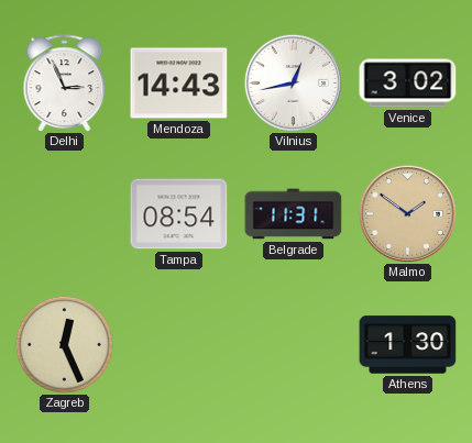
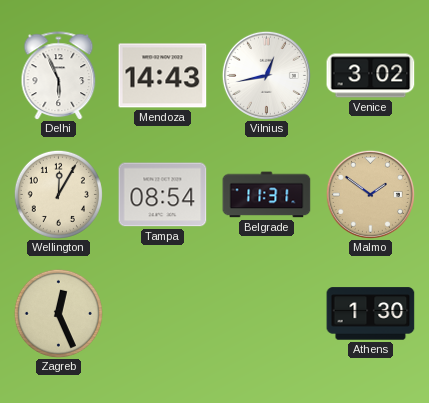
Delhi: 2:56 -> 5:56
Wellington: none -> 12:05
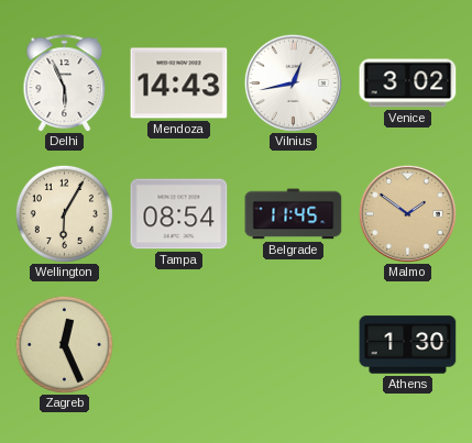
Wellington: 12:05 -> 6:05
Belgrade: 11:31 -> 11:45
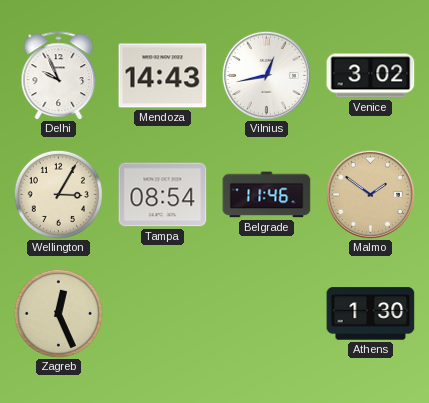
Delhi: 5:56 -> 9:56
Wellington: 6:05 -> 3:05
Belgrade: 11:45 -> 11:46
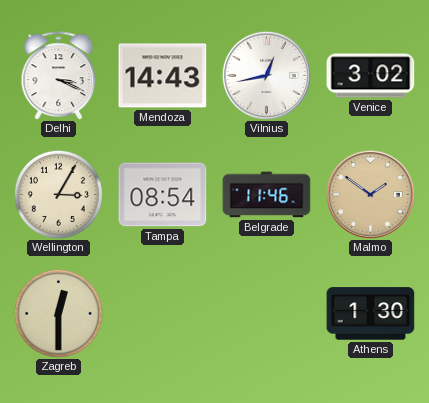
Delhi: 9:56 -> 3:19
Zagreb: 12:26 -> 12:30
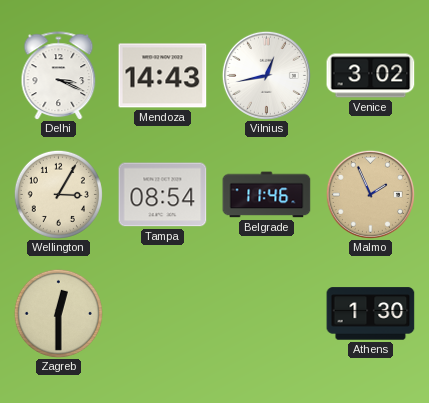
Malmo: 1:51 -> 1:56
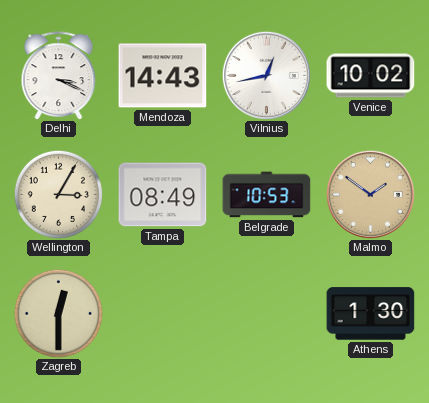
Venice: 3:02 -> 10:02
Tampa: 08:54 -> 08:49
Belgrade: 11:46 -> 10:53
Malmo: 1:56 -> 1:51
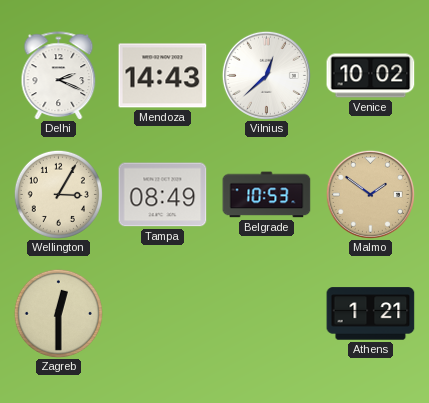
Delhi: 3:19 -> 2:19
Vilnius: 12:43 -> 12:38
Athens: 1:30 -> 1:21
